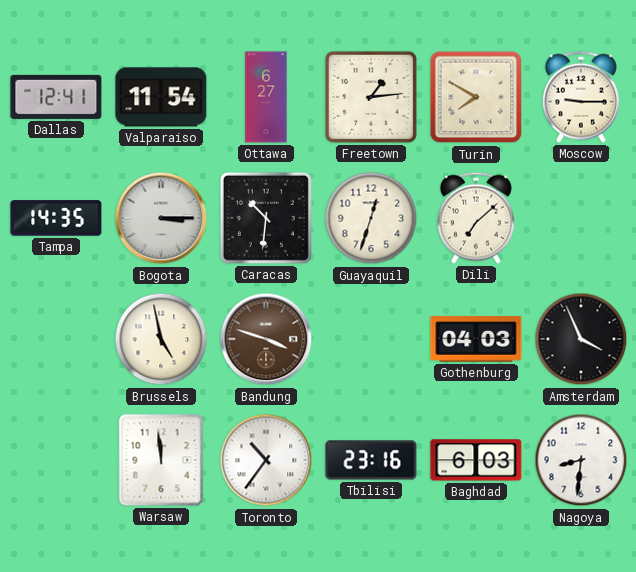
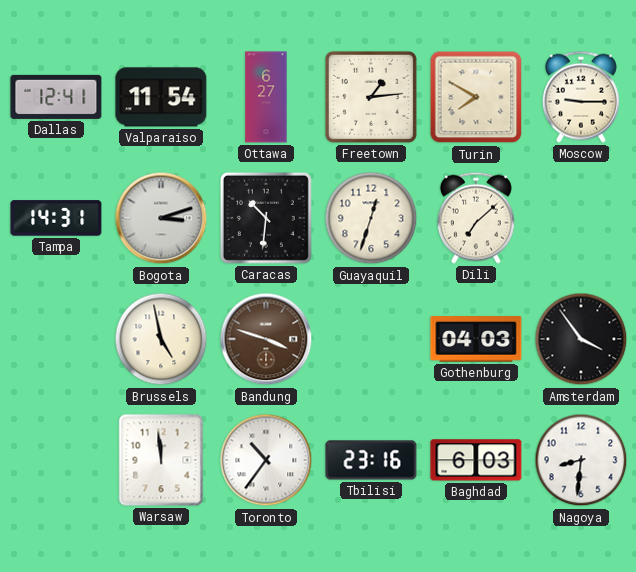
Tampa: 14:35 -> 14:31
Bogota: 3:15 -> 3:12
Amsterdam: 3:56 -> 3:54
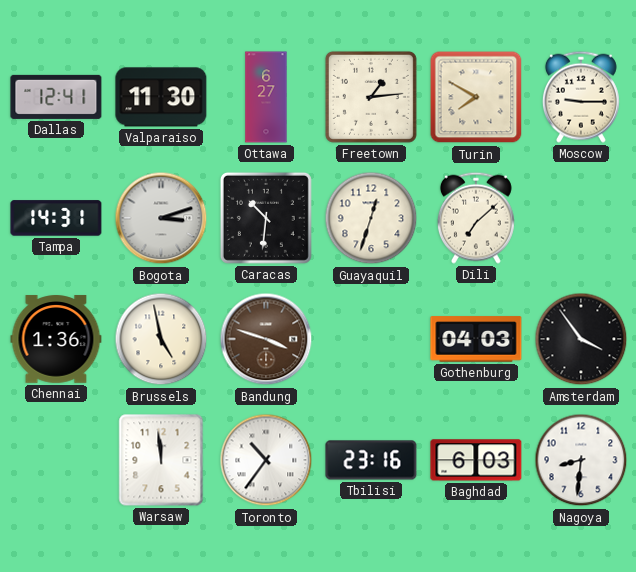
Valparaiso: 11:54 -> 11:30
Chennai: none -> 1:36
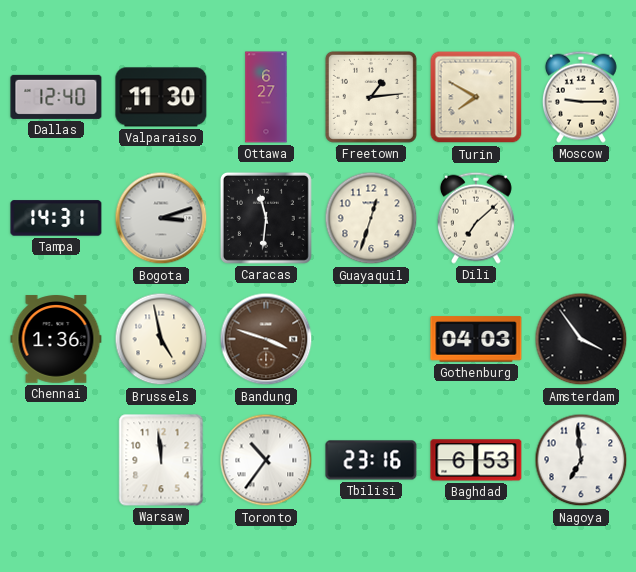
Dallas: 12:41 -> 12:40
Caracas: 10:31 -> 11:31
Baghdad: 6:03 -> 6:53
Nagoya: 8:31 -> 6:59
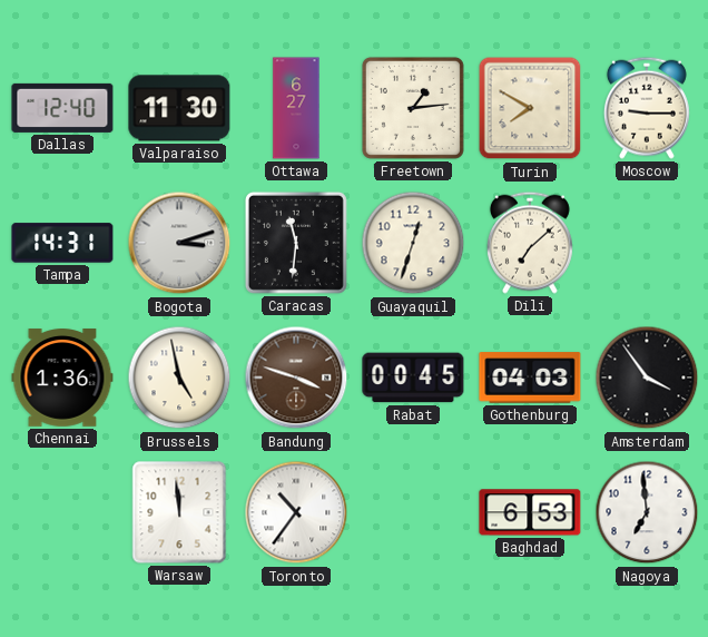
Rabat: none -> 00:45
Tbilisi: 23:16 -> none
